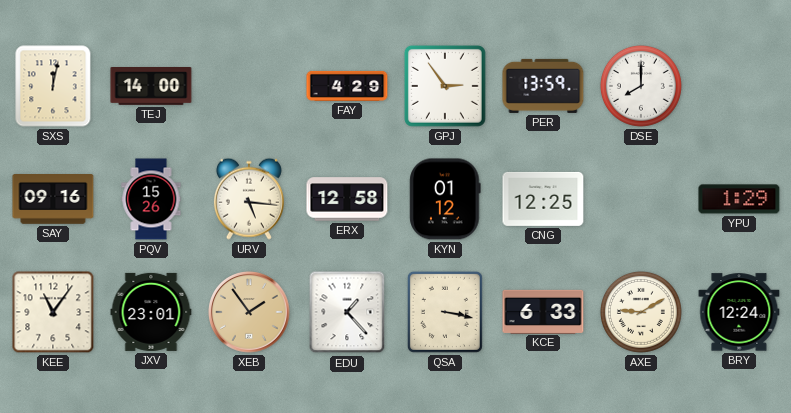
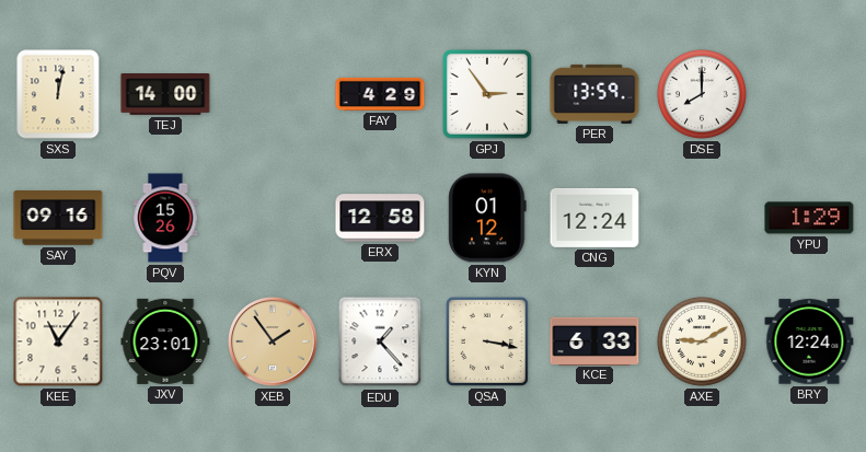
URV: 5:16 -> none
CNG: 12:25 -> 12:24
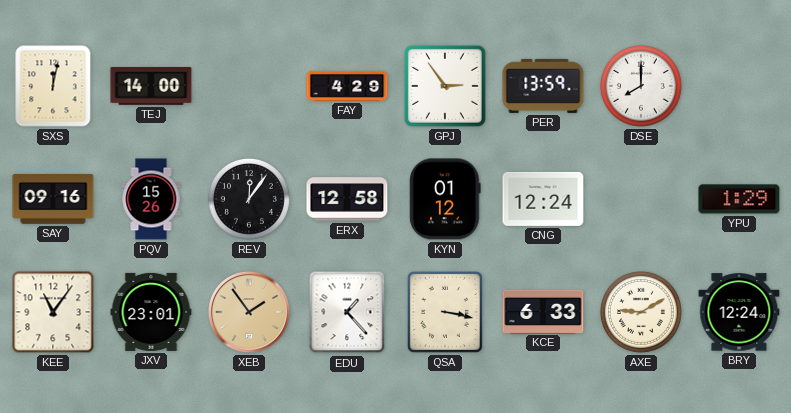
REV: none -> 12:06
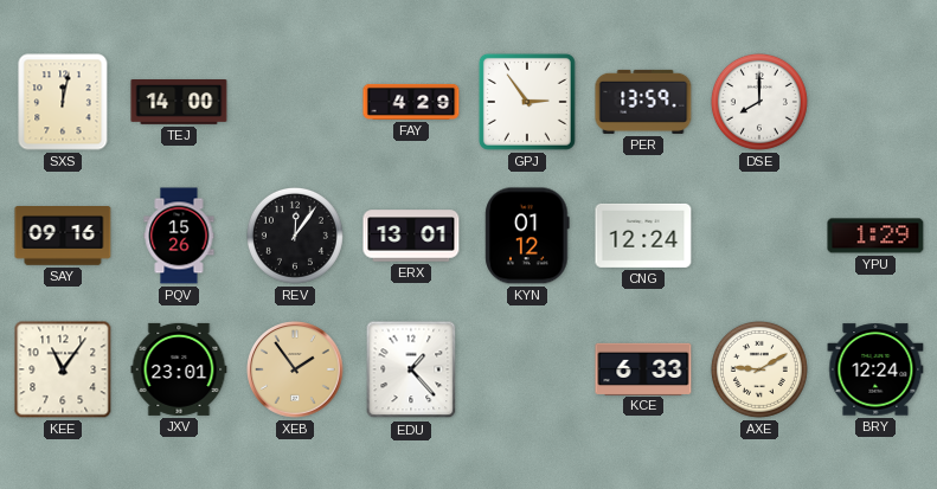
ERX: 12:58 -> 13:01
QSA: 3:17 -> none
